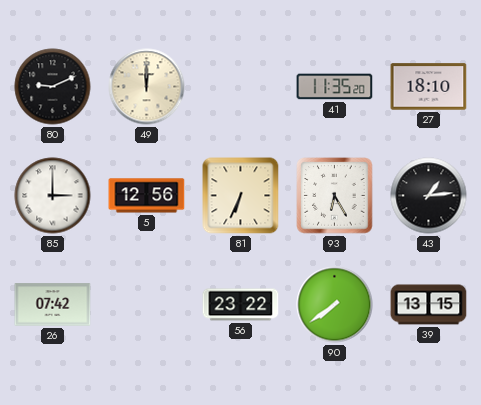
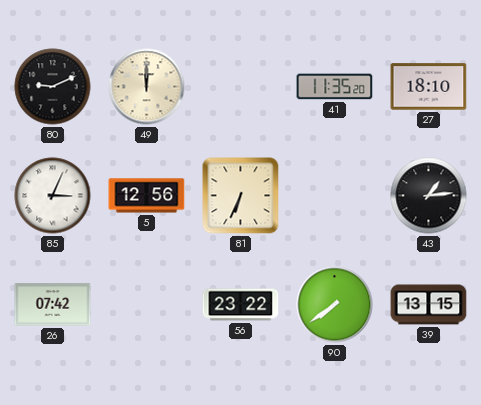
85: 3:00 -> 3:04
93: 6:25 -> none
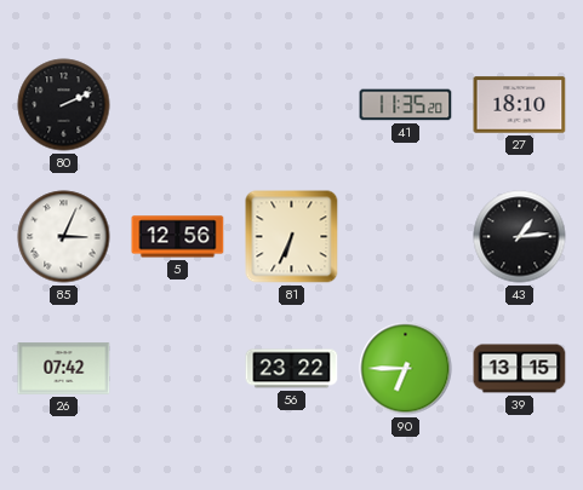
80: 9:11 -> 2:11
49: 12:00 -> none
90: 7:39 -> 6:45
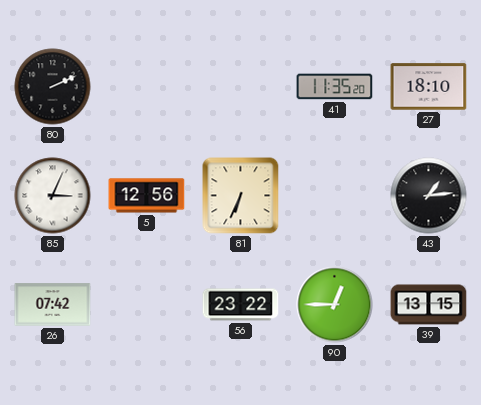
90: 6:45 -> 12:45
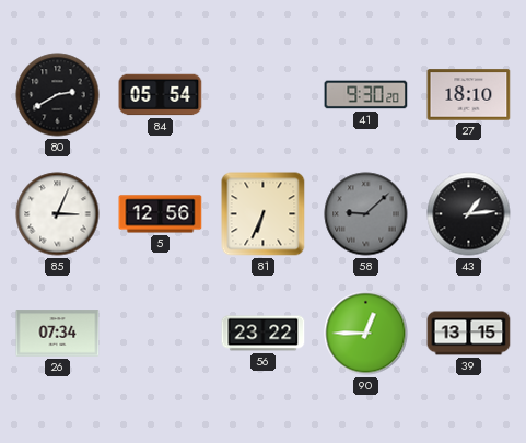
80: 2:11 -> 2:40
84: none -> 05:54
41: 11:35 -> 9:30
58: none -> 9:08
26: 07:42 -> 07:34
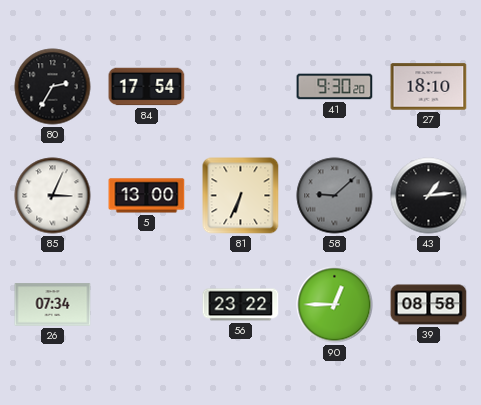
80: 2:40 -> 2:35
84: 05:54 -> 17:54
5: 12:56 -> 13:00
39: 13:15 -> 08:58
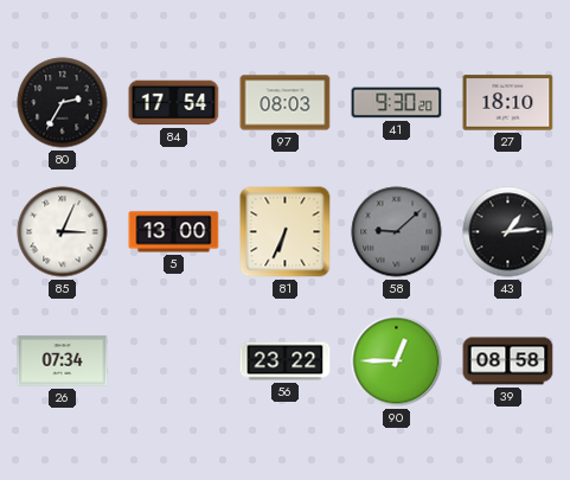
97: none -> 08:03
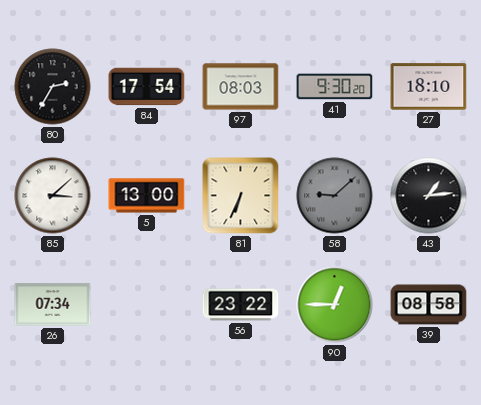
85: 3:04 -> 3:08
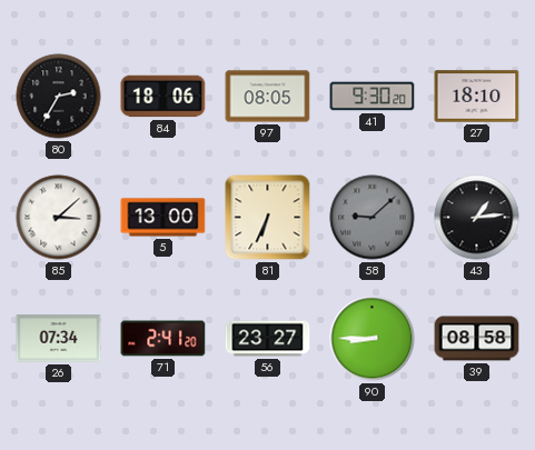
84: 17:54 -> 18:06
97: 08:03 -> 08:05
71: none -> 2:41
56: 23:22 -> 23:27
90: 12:45 -> 8:45
